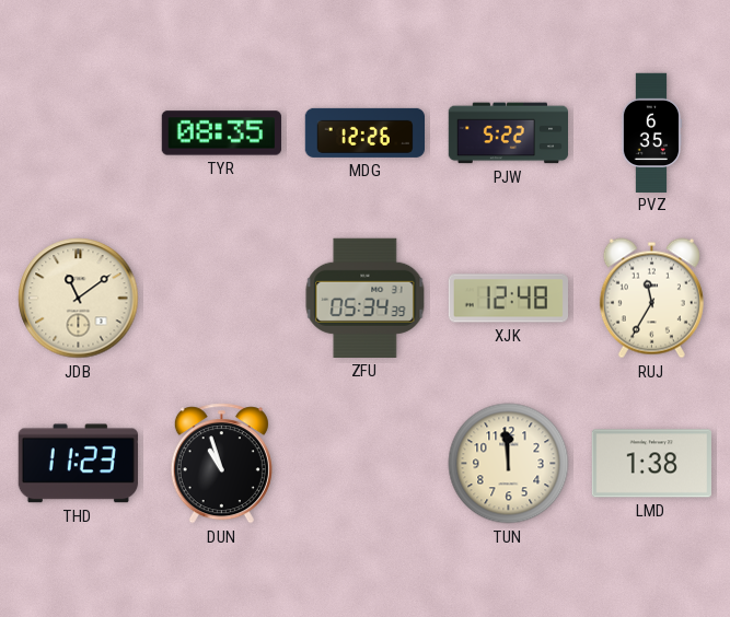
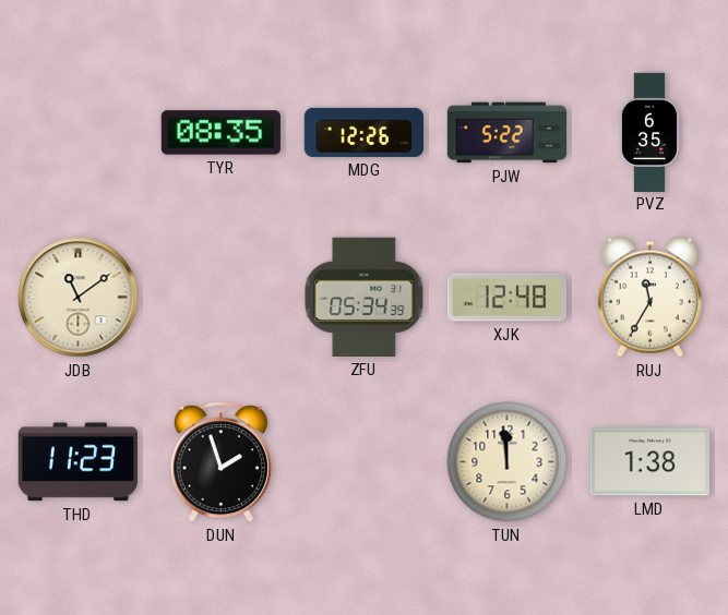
DUN: 10:57 -> 1:57
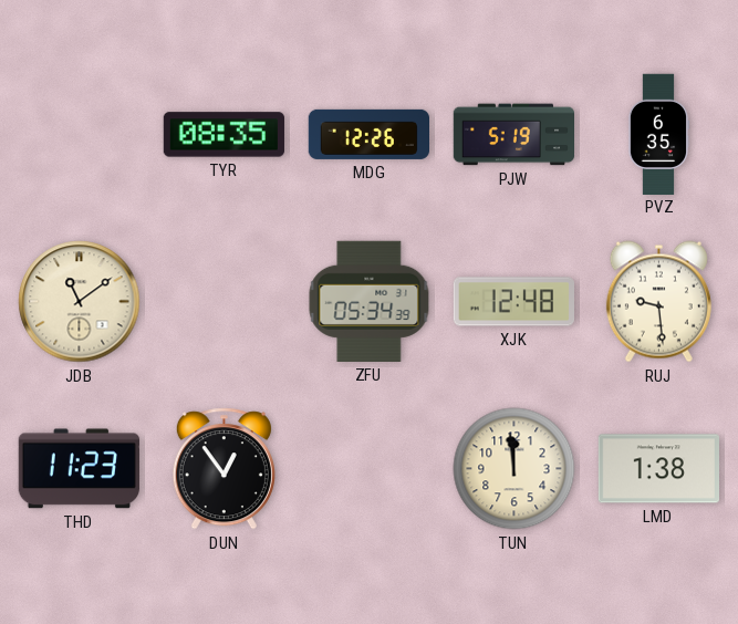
PJW: 5:22 -> 5:19
RUJ: 11:35 -> 9:29
DUN: 1:57 -> 12:54
